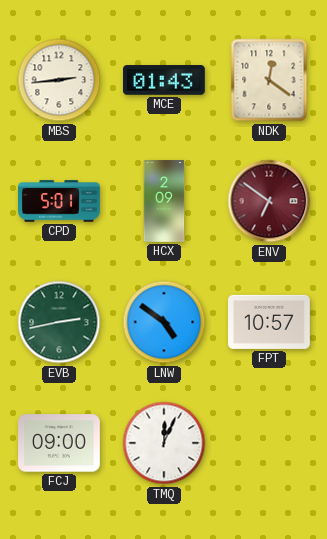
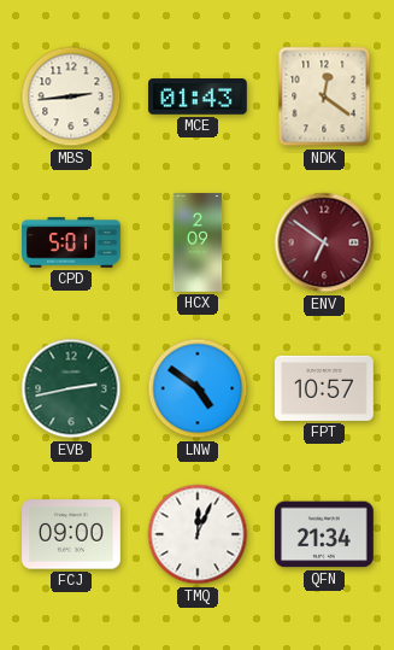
QFN: none -> 21:34
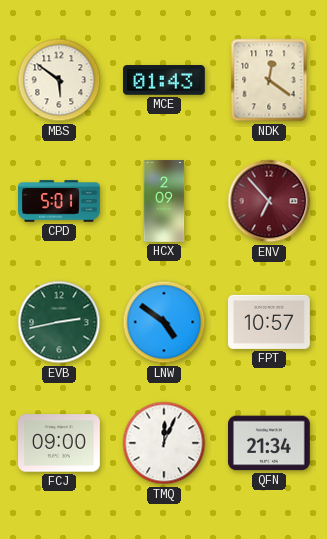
MBS: 2:44 -> 5:51
ENV: 6:51 -> 6:53
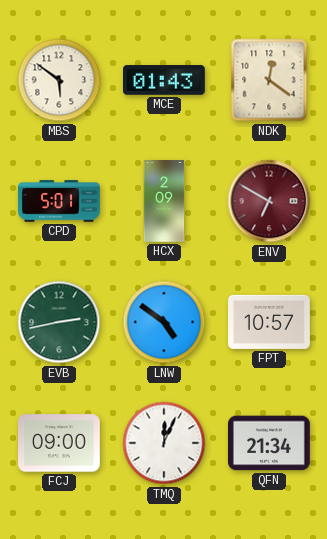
ENV: 6:53 -> 6:50
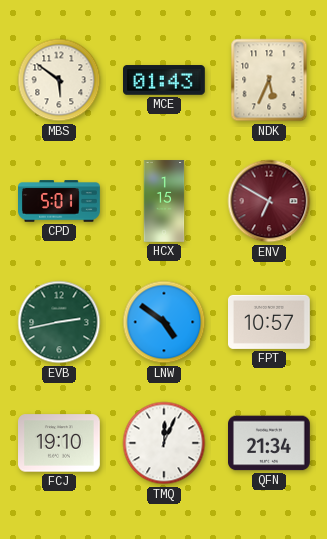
NDK: 12:21 -> 5:34
HCX: 2:09 -> 1:15
FCJ: 09:00 -> 19:10
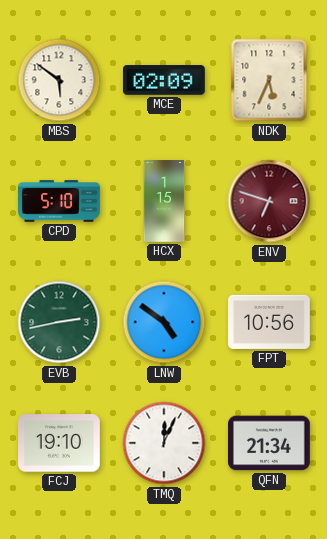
MCE: 01:43 -> 02:09
CPD: 5:01 -> 5:10
ENV: 6:50 -> 6:48
FPT: 10:57 -> 10:56
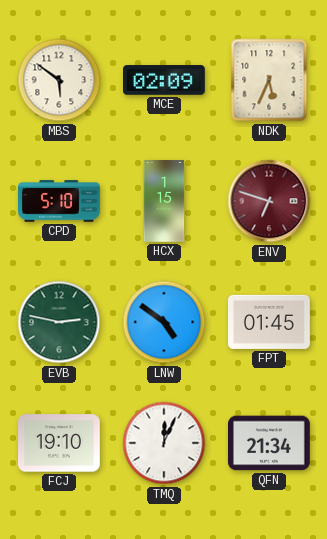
EVB: 2:43 -> 2:47
FPT: 10:56 -> 01:45
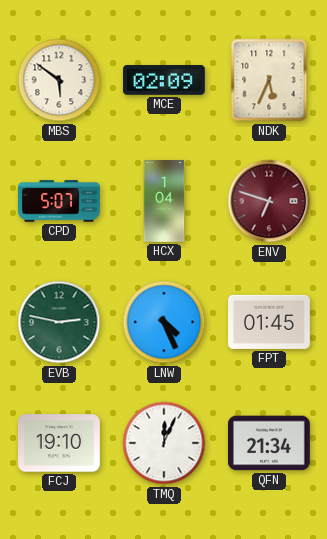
CPD: 5:10 -> 5:07
HCX: 1:15 -> 1:04
LNW: 4:51 -> 4:26
